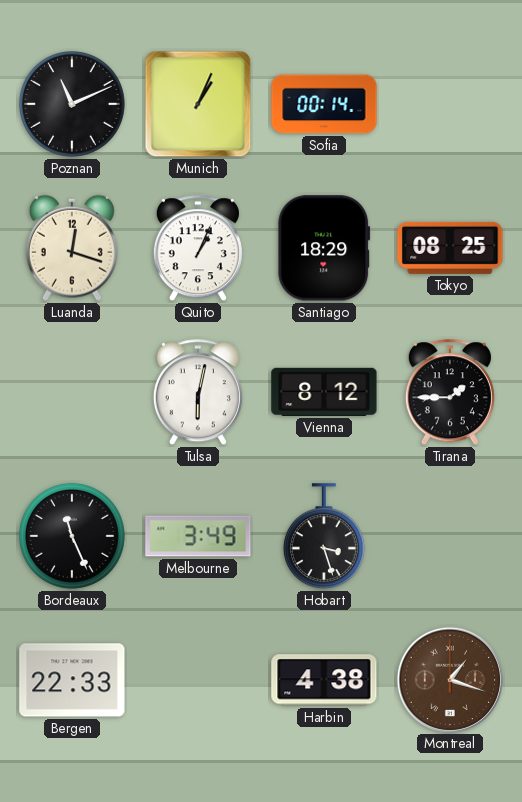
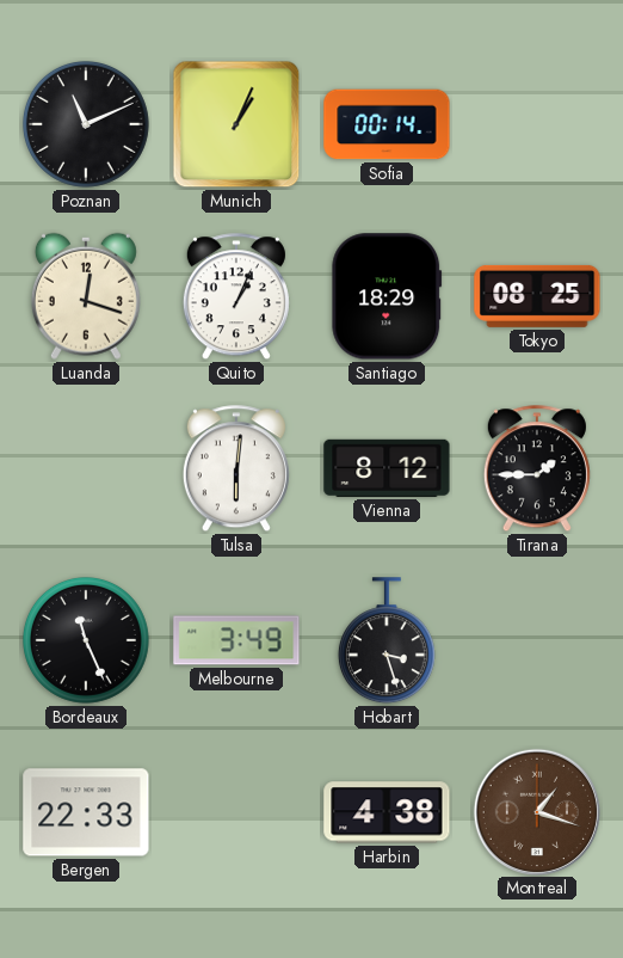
Tulsa: 6:02 -> 6:01
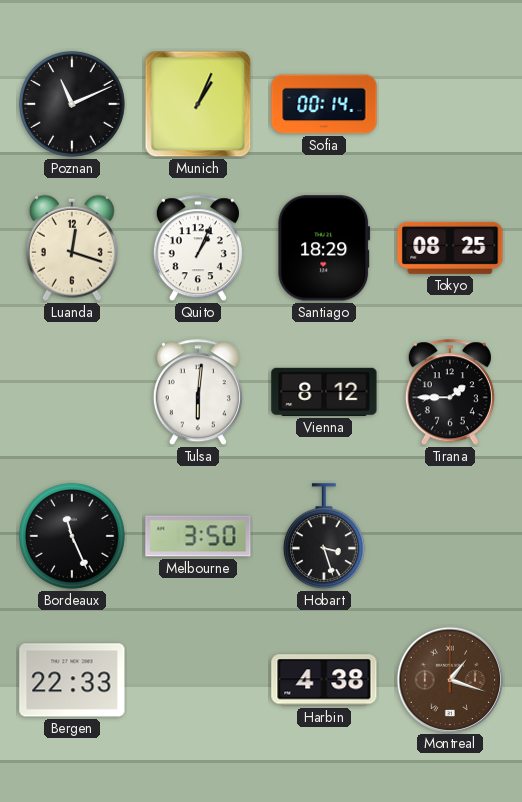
Melbourne: 3:49 -> 3:50
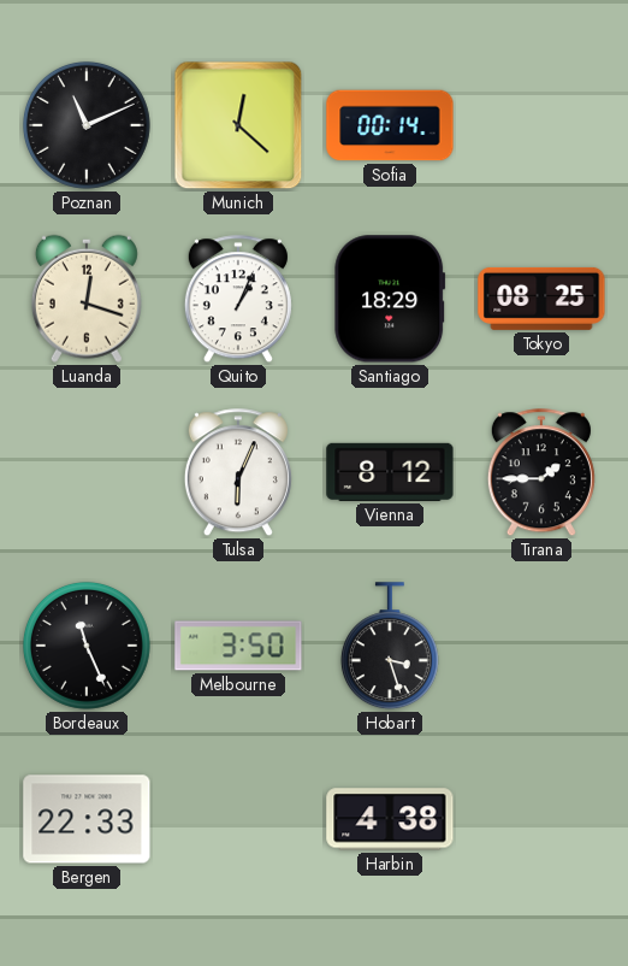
Munich: 1:04 -> 12:22
Tulsa: 6:01 -> 6:04
Montreal: 1:18 -> none
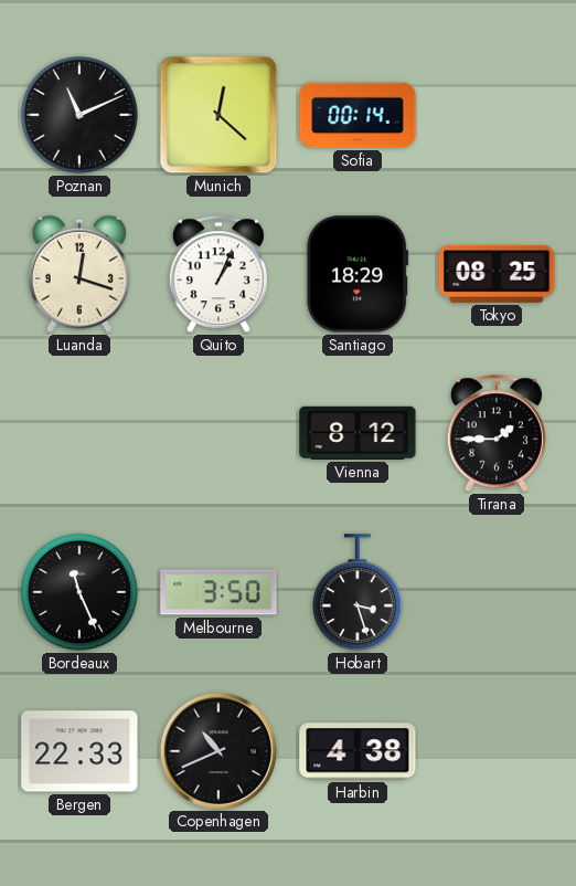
Tulsa: 6:04 -> none
Copenhagen: none -> 10:41
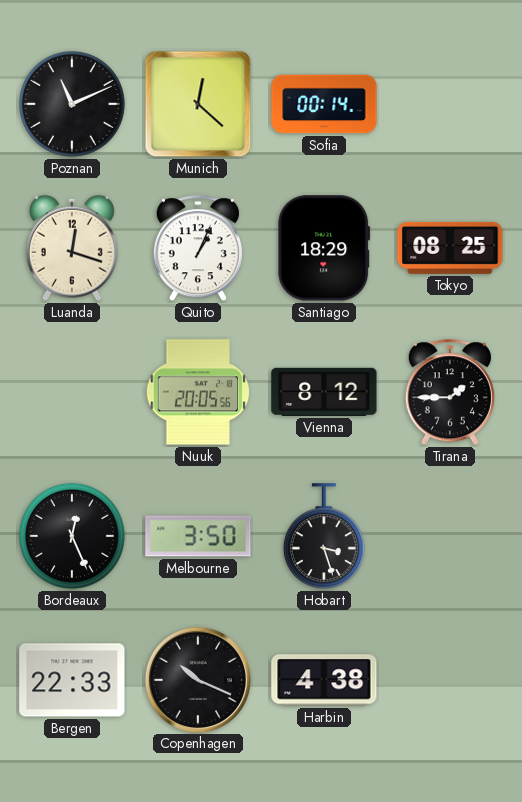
Nuuk: none -> 20:05
Bordeaux: 11:26 -> 12:26
Copenhagen: 10:41 -> 10:19
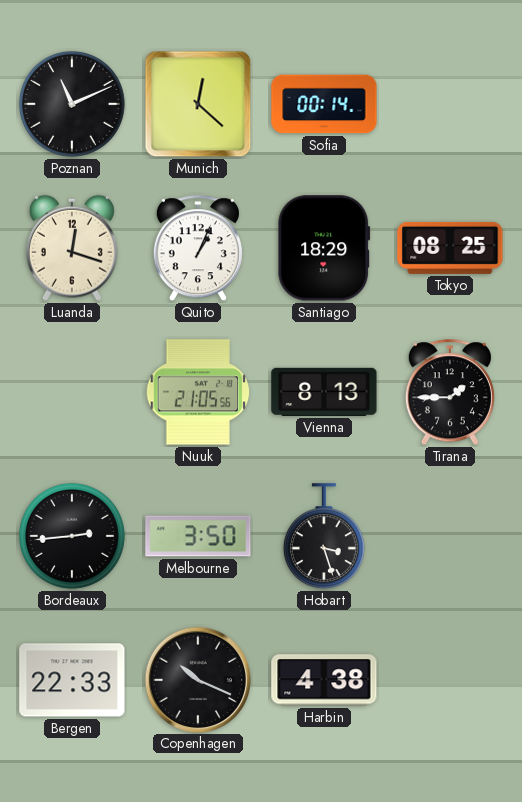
Nuuk: 20:05 -> 21:05
Vienna: 8:12 -> 8:13
Bordeaux: 12:26 -> 2:44
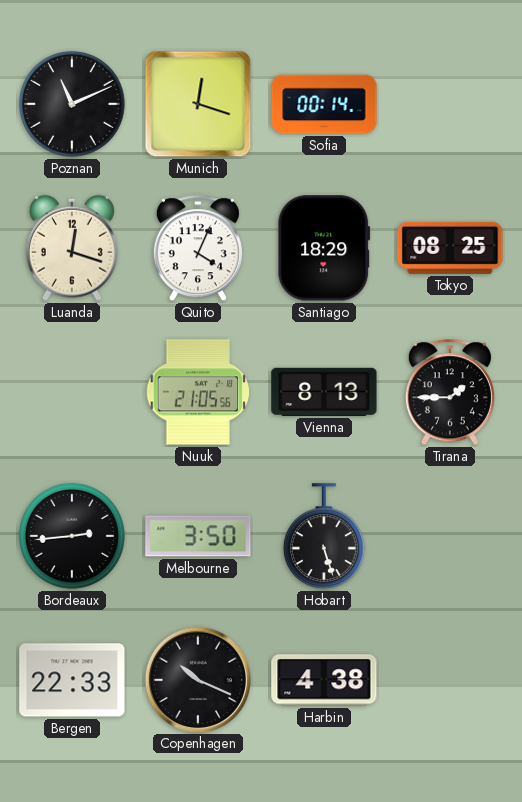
Munich: 12:22 -> 12:18
Quito: 1:04 -> 4:04
Hobart: 3:27 -> 5:27
